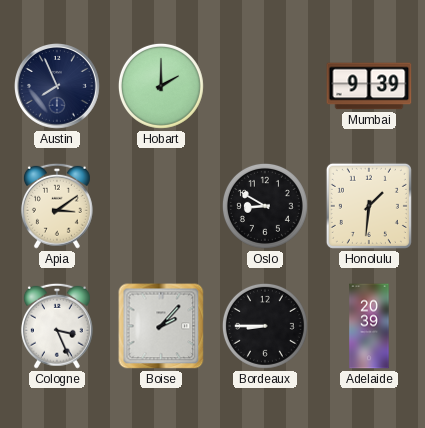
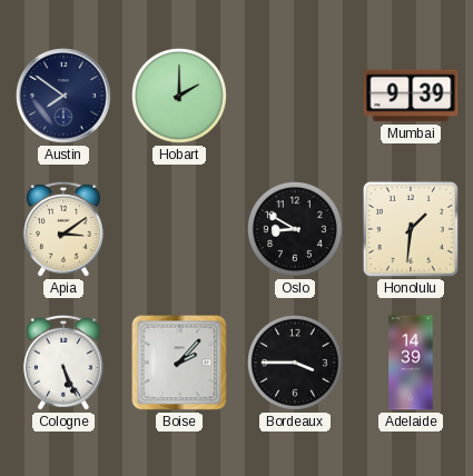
Austin: 7:56 -> 7:51
Cologne: 3:26 -> 5:26
Bordeaux: 8:45 -> 3:45
Adelaide: 20:39 -> 14:39
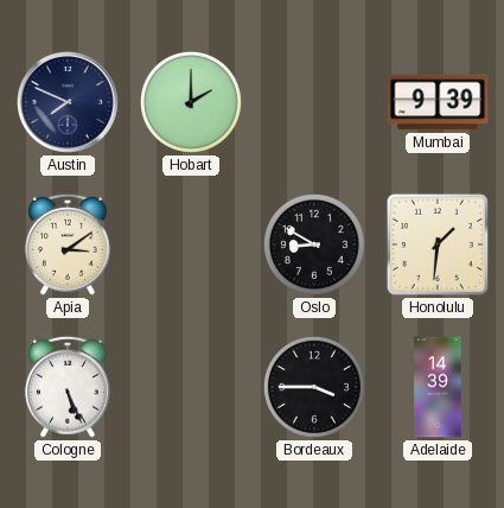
Austin: 7:51 -> 7:49
Boise: 2:07 -> none
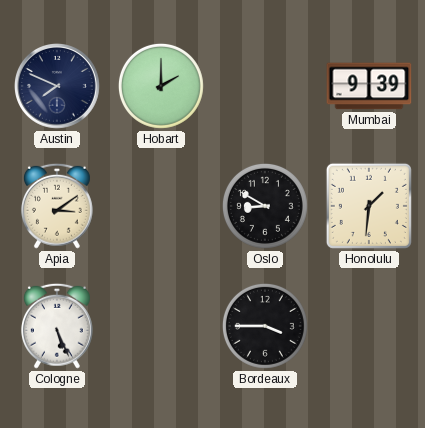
Adelaide: 14:39 -> none
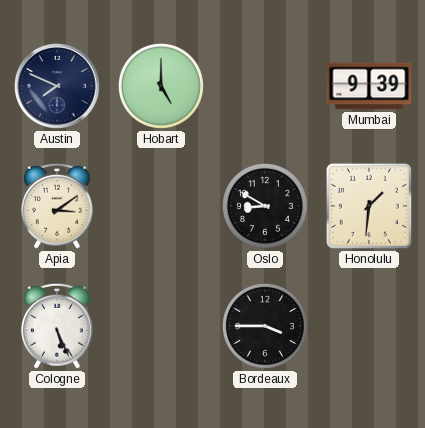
Hobart: 2:00 -> 5:00
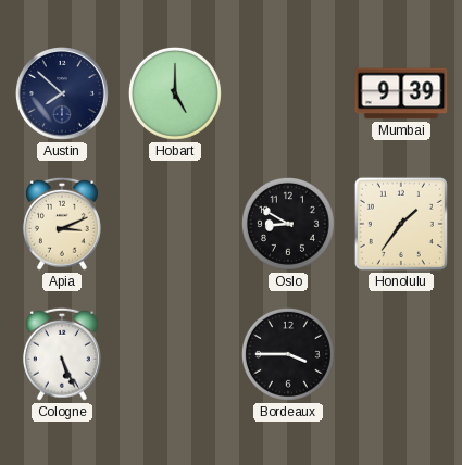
Austin: 7:49 -> 7:52
Apia: 3:09 -> 3:11
Honolulu: 1:31 -> 1:36
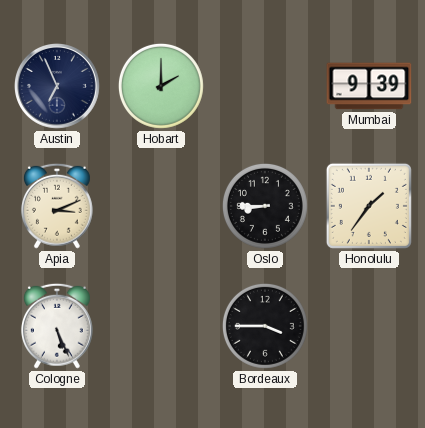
Austin: 7:52 -> 6:56
Hobart: 5:00 -> 2:00
Oslo: 8:50 -> 8:45
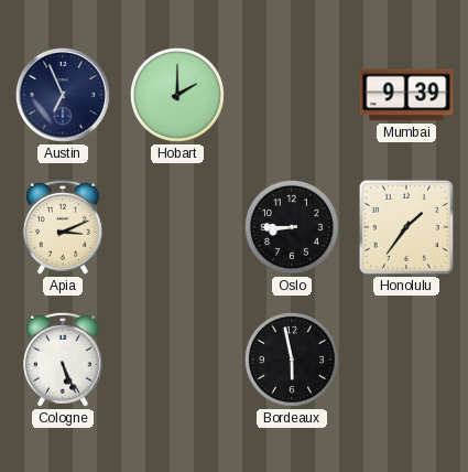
Bordeaux: 3:45 -> 5:58
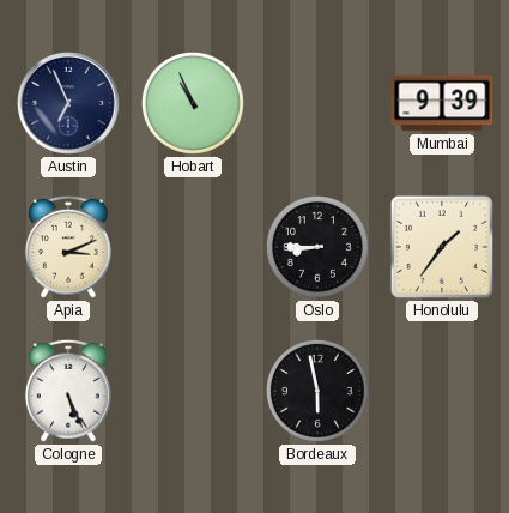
Hobart: 2:00 -> 10:56
